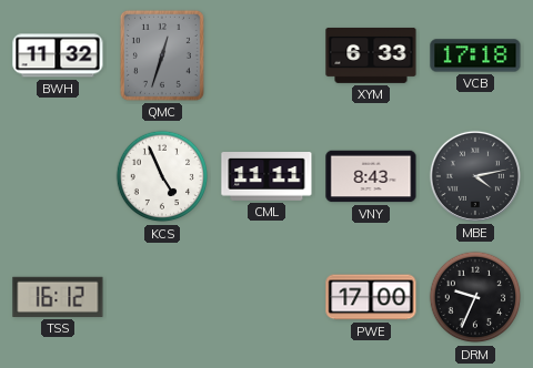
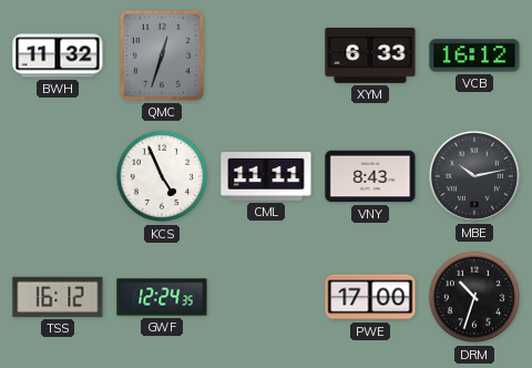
VCB: 17:18 -> 16:12
MBE: 4:13 -> 10:13
GWF: none -> 12:24
DRM: 9:34 -> 10:33
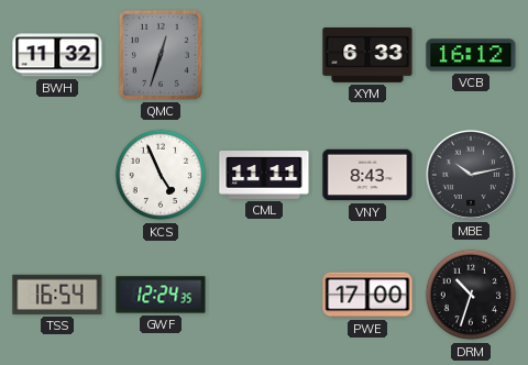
TSS: 16:12 -> 16:54
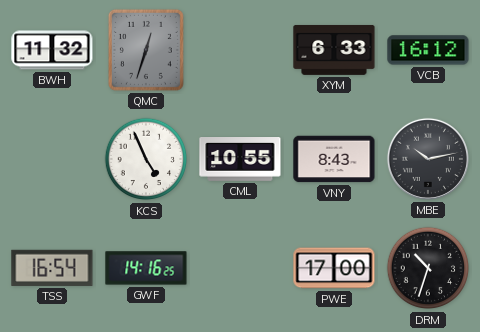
CML: 11:11 -> 10:55
GWF: 12:24 -> 14:16
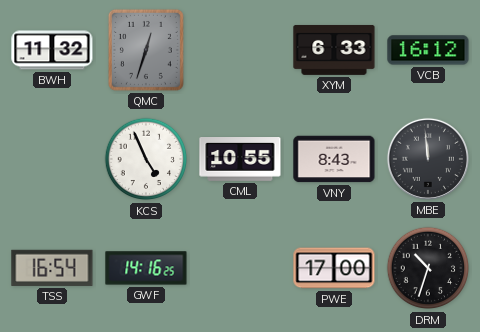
MBE: 10:13 -> 11:59
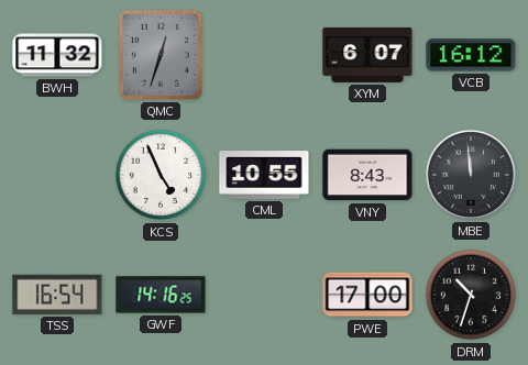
XYM: 6:33 -> 6:07
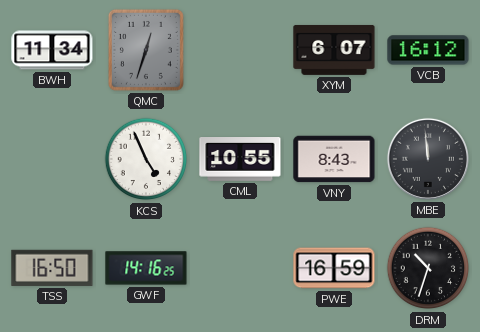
BWH: 11:32 -> 11:34
TSS: 16:54 -> 16:50
PWE: 17:00 -> 16:59
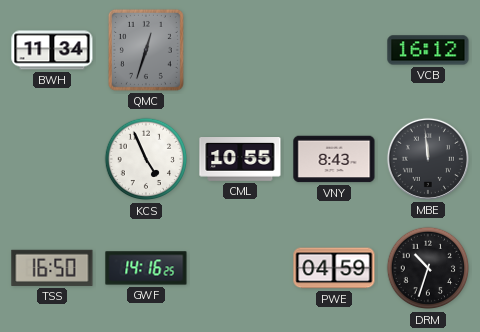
XYM: 6:07 -> none
PWE: 16:59 -> 04:59
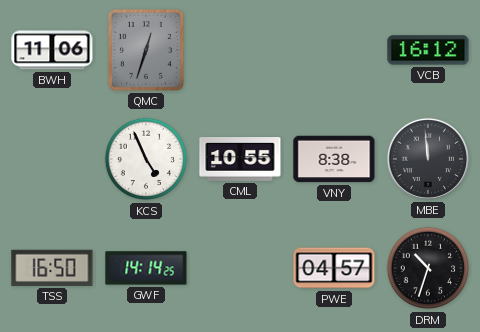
BWH: 11:34 -> 11:06
VNY: 8:43 -> 8:38
GWF: 14:16 -> 14:14
PWE: 04:59 -> 04:57
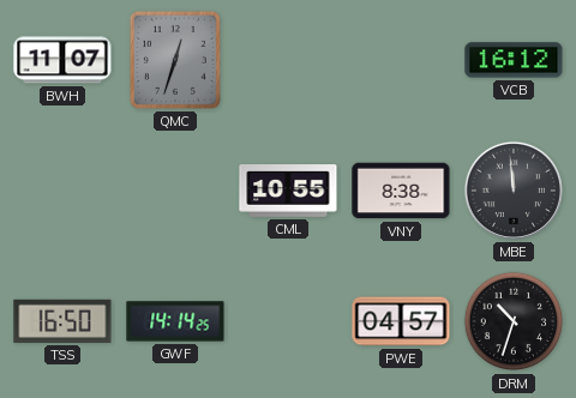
BWH: 11:06 -> 11:07
KCS: 4:56 -> none
